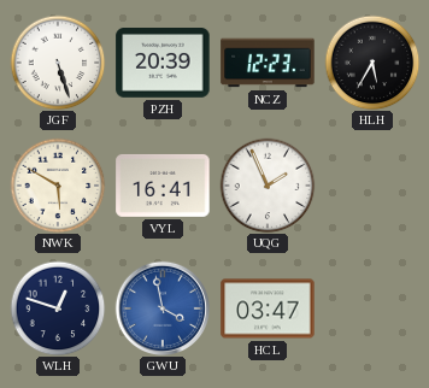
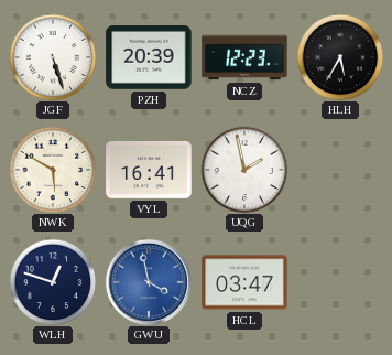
UQG: 1:56 -> 1:58
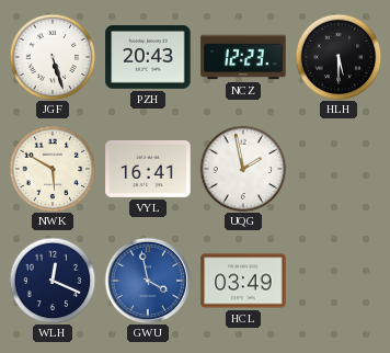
PZH: 20:39 -> 20:43
HLH: 5:35 -> 5:30
WLH: 12:48 -> 12:19
HCL: 03:47 -> 03:49
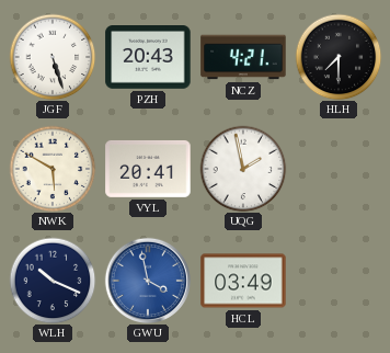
NCZ: 12:23 -> 4:21
HLH: 5:30 -> 7:30
VYL: 16:41 -> 20:41
WLH: 12:19 -> 10:19
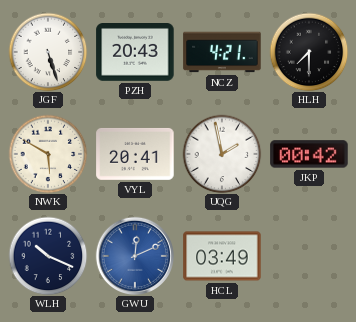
JKP: none -> 00:42
GWU: 3:58 -> 12:11
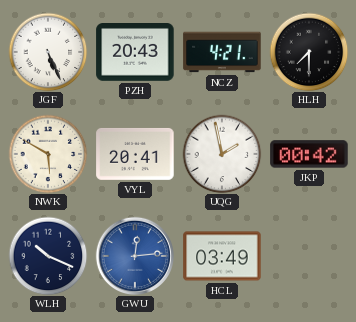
JGF: 5:27 -> 5:26
GWU: 12:11 -> 12:14
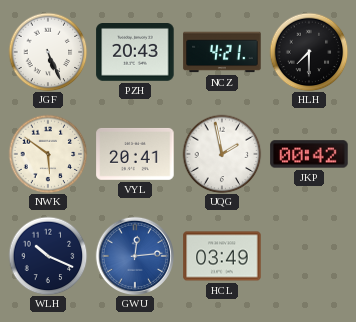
NWK: 5:50 -> 5:51
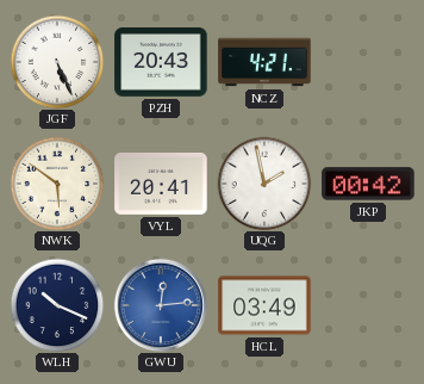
HLH: 7:30 -> none
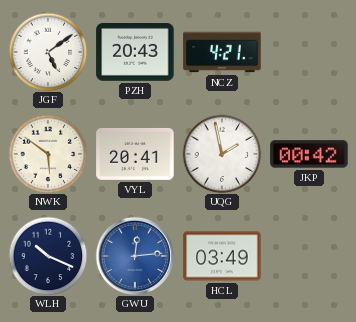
JGF: 5:26 -> 5:09
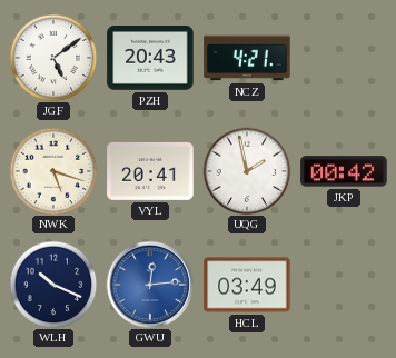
NWK: 5:51 -> 5:18
